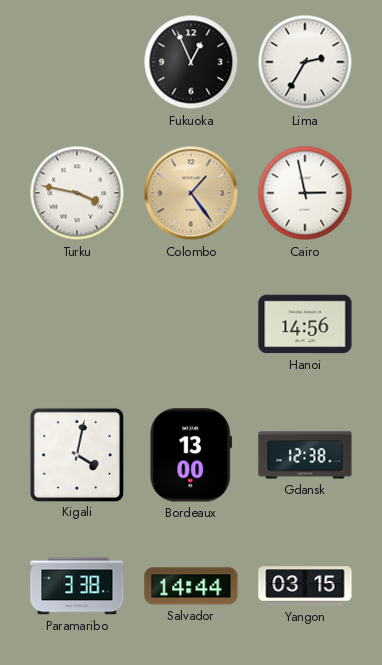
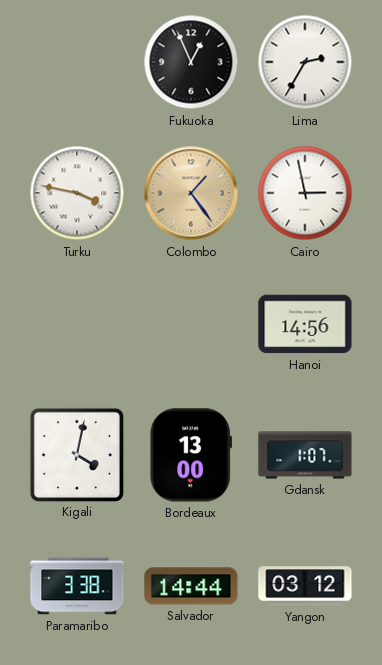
Gdansk: 12:38 -> 1:07
Yangon: 03:15 -> 03:12
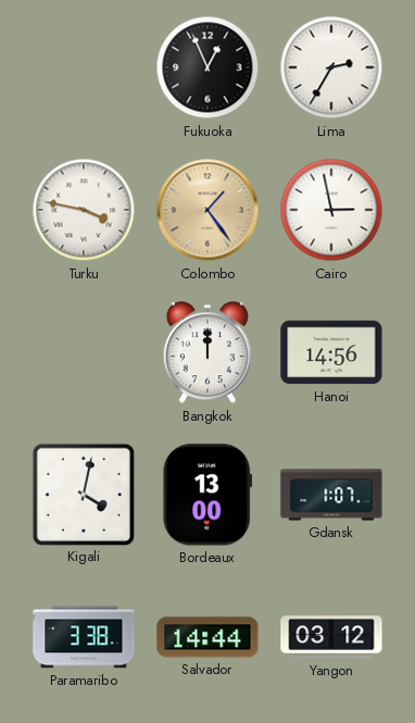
Bangkok: none -> 12:00
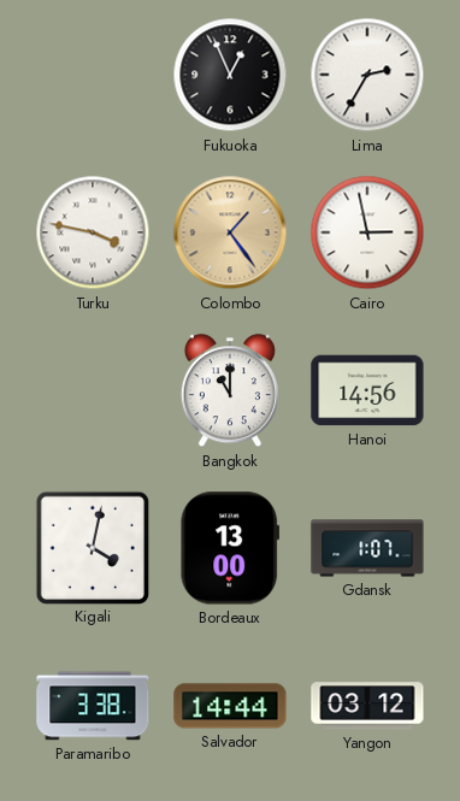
Bangkok: 12:00 -> 11:00
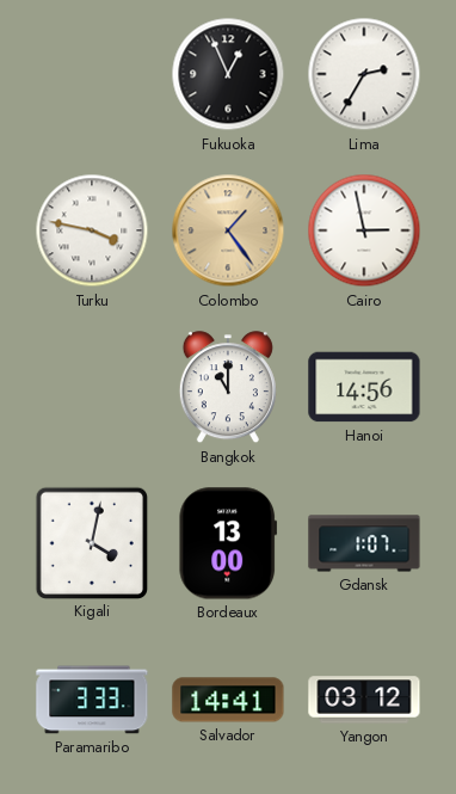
Paramaribo: 3:38 -> 3:33
Salvador: 14:44 -> 14:41
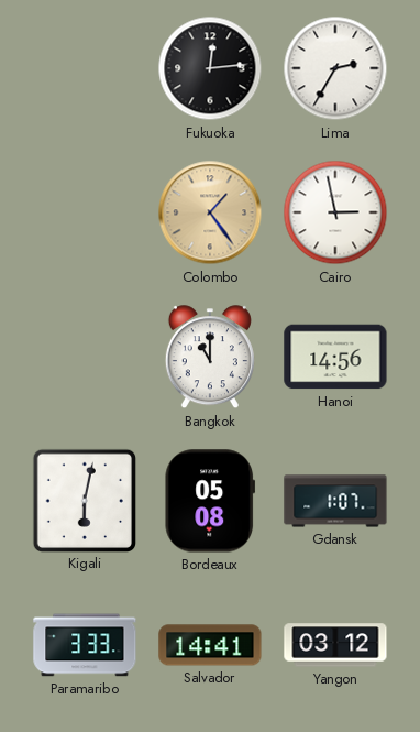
Fukuoka: 12:56 -> 12:14
Turku: 3:47 -> none
Kigali: 4:02 -> 6:02
Bordeaux: 13:00 -> 05:08
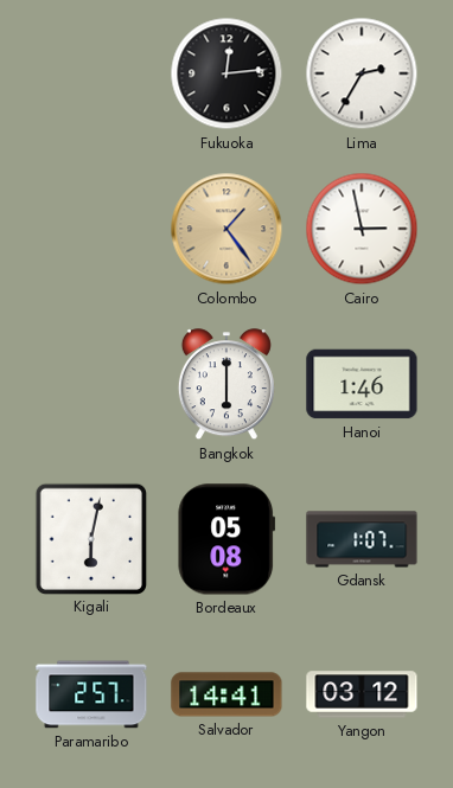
Bangkok: 11:00 -> 6:00
Hanoi: 14:56 -> 1:46
Paramaribo: 3:33 -> 2:57
